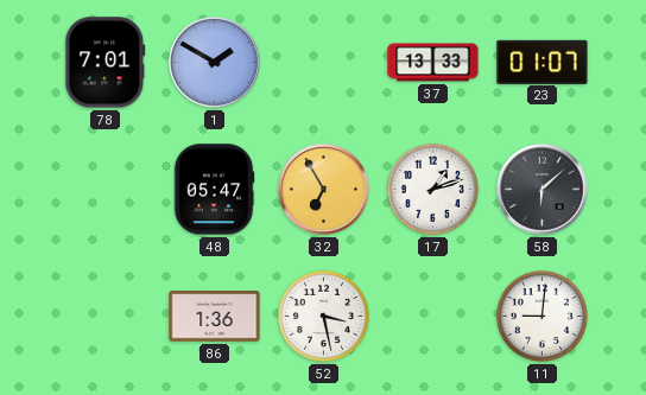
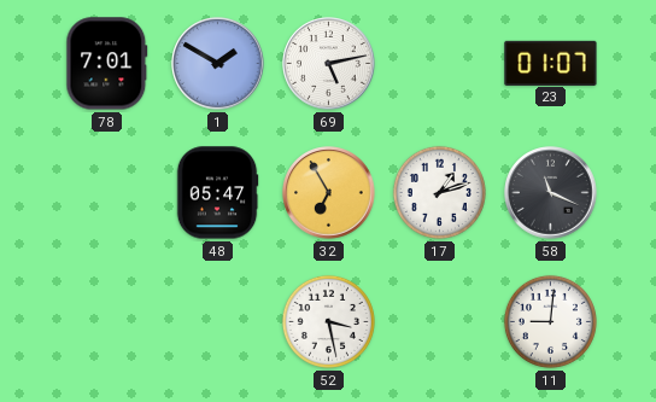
69: none -> 5:13
37: 13:33 -> none
58: 6:08 -> 11:19
86: 1:36 -> none
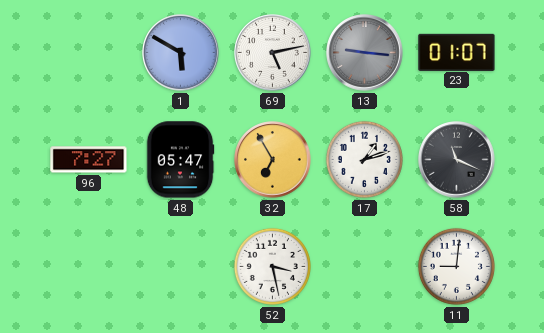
78: 7:01 -> none
1: 1:50 -> 5:50
13: none -> 9:16
96: none -> 7:27
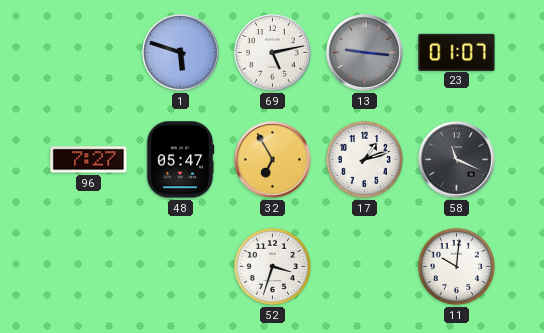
1: 5:50 -> 5:48
52: 3:28 -> 3:33
11: 9:01 -> 10:01
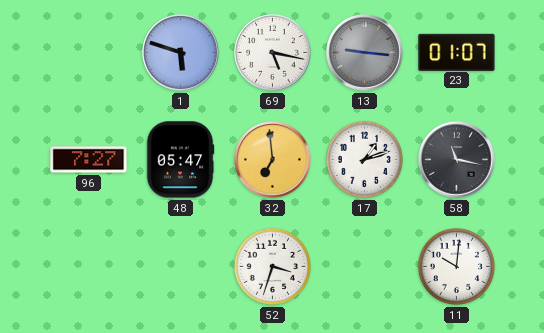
69: 5:13 -> 5:17
32: 6:55 -> 6:59
58: 11:19 -> 11:17
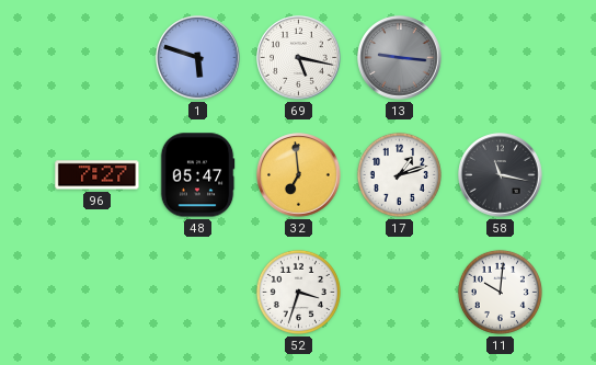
23: 01:07 -> none
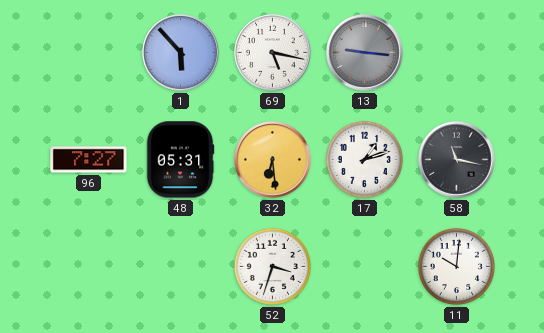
1: 5:48 -> 5:53
48: 05:47 -> 05:31
32: 6:59 -> 6:29
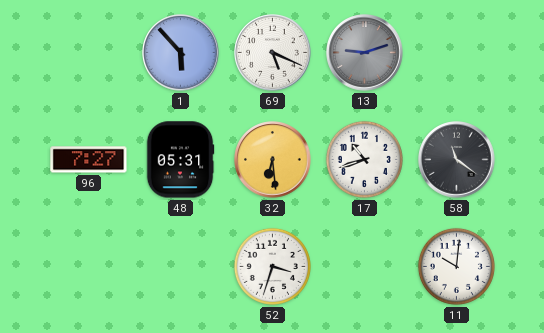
69: 5:17 -> 5:19
13: 9:16 -> 9:12
17: 1:12 -> 10:42
58: 11:17 -> 11:21
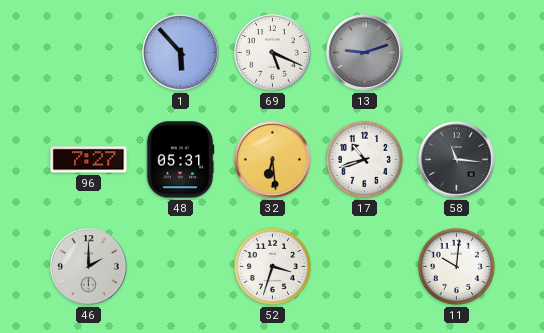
58: 11:21 -> 11:16
46: none -> 2:00
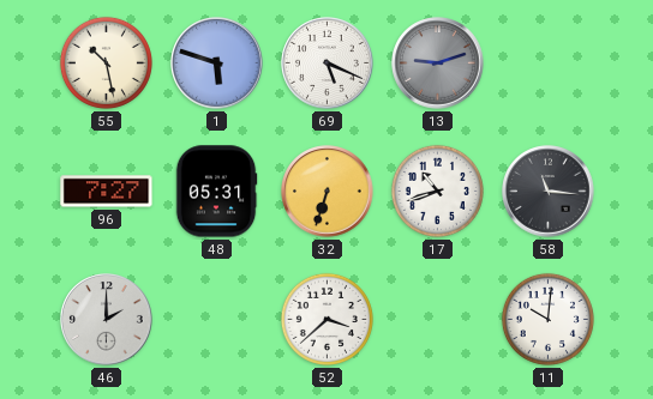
55: none -> 10:28
1: 5:53 -> 5:48
32: 6:29 -> 6:33
52: 3:33 -> 3:38
